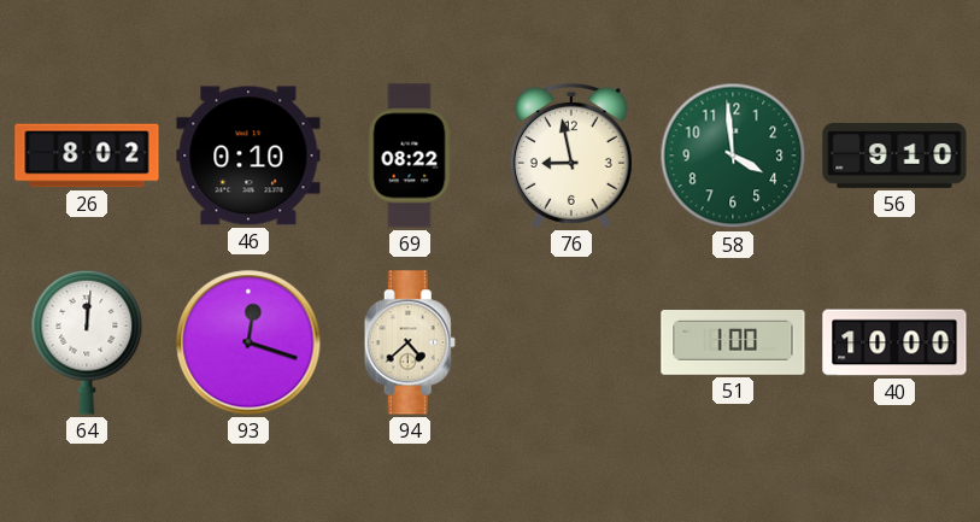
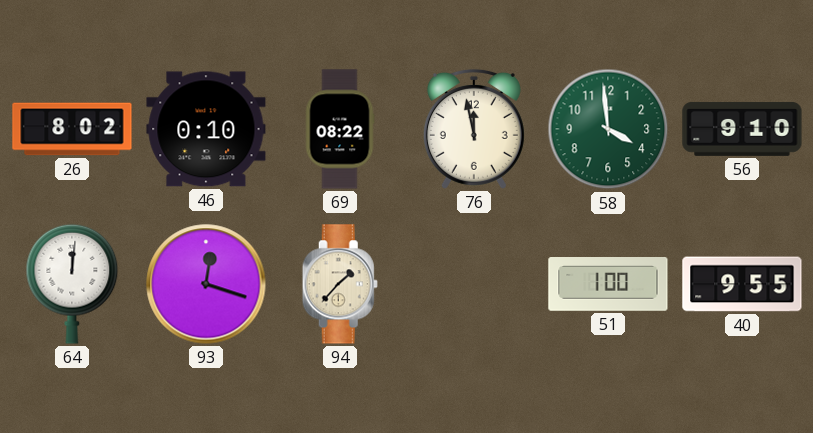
76: 8:58 -> 11:58
94: 4:38 -> 1:37
40: 10:00 -> 9:55
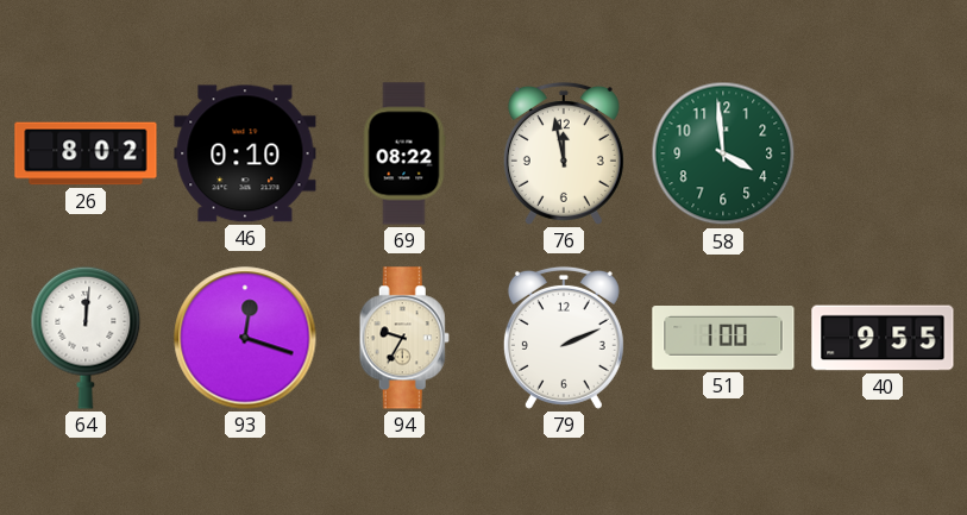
56: 9:10 -> none
94: 1:37 -> 9:35
79: none -> 2:11
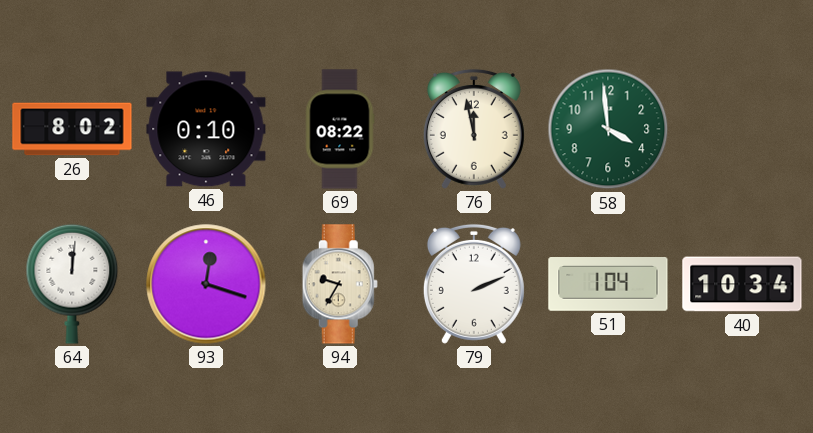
51: 1:00 -> 1:04
40: 9:55 -> 10:34
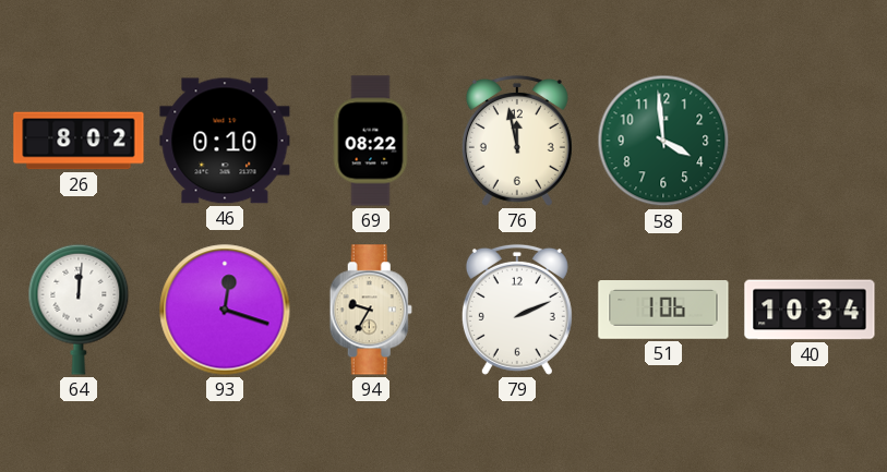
51: 1:04 -> 1:06
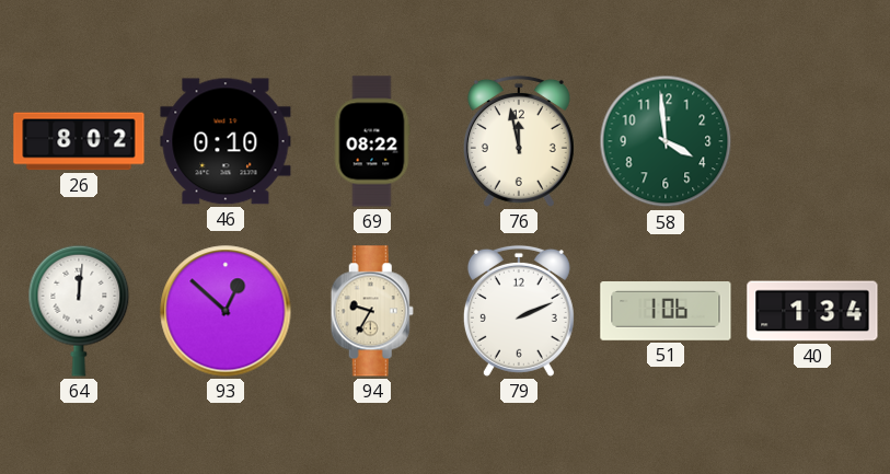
93: 12:18 -> 12:52
40: 10:34 -> 1:34
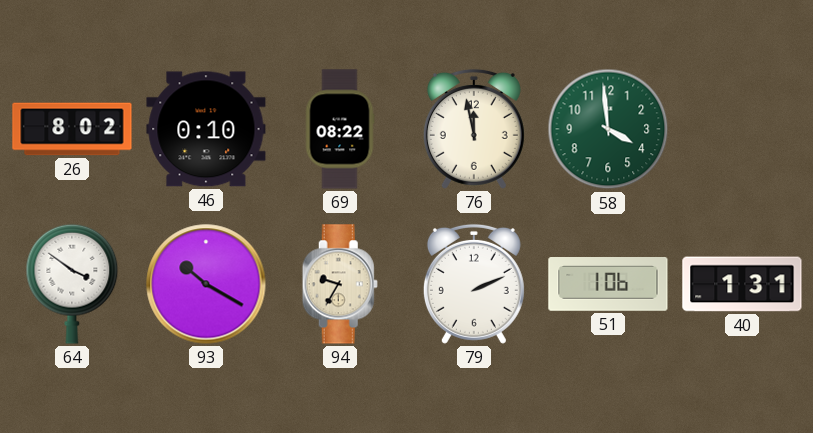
64: 12:01 -> 3:51
93: 12:52 -> 10:20
40: 1:34 -> 1:31
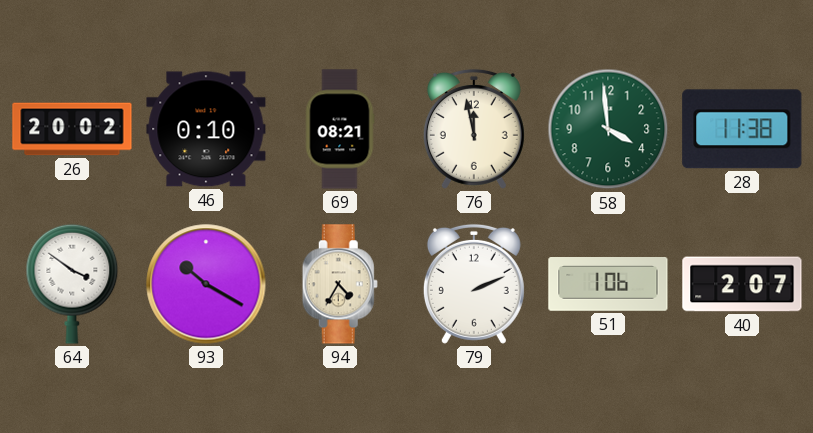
26: 8:02 -> 20:02
69: 08:22 -> 08:21
28: none -> 11:38
94: 9:35 -> 4:35
40: 1:31 -> 2:07
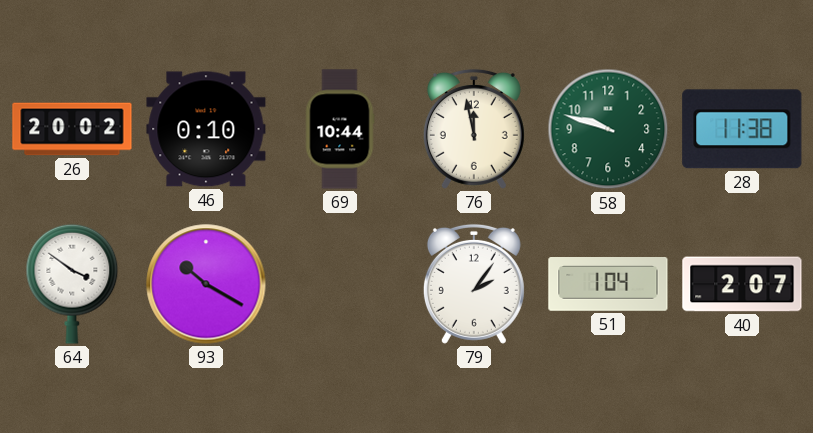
69: 08:21 -> 10:44
58: 3:59 -> 9:48
94: 4:35 -> none
79: 2:11 -> 2:06
51: 1:06 -> 1:04
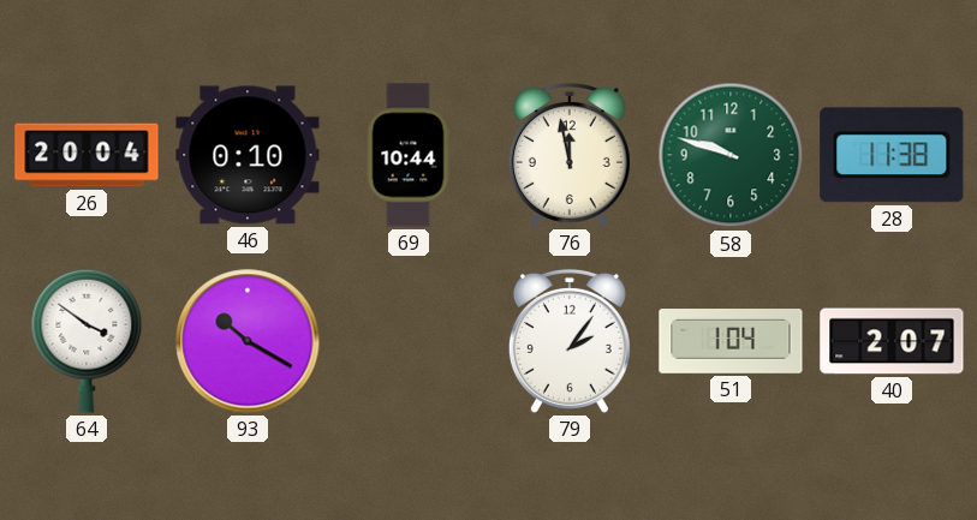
26: 20:02 -> 20:04
